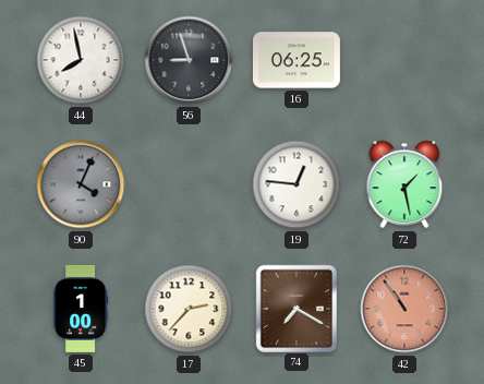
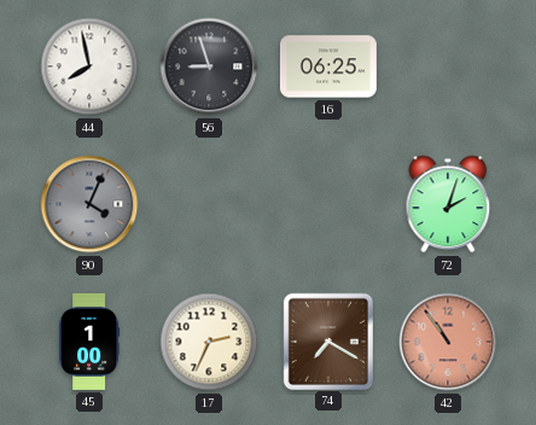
19: 12:46 -> none
72: 1:28 -> 2:03
17: 2:37 -> 2:34
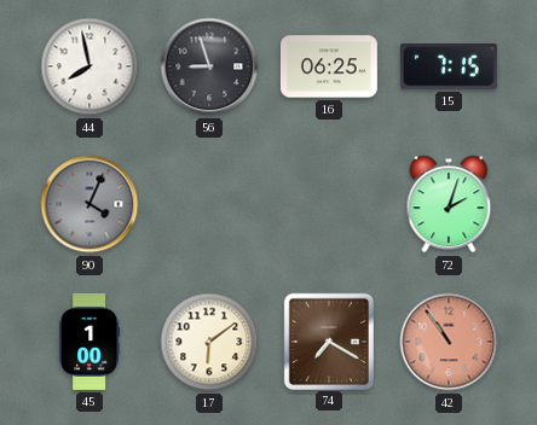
15: none -> 7:15
17: 2:34 -> 6:09
